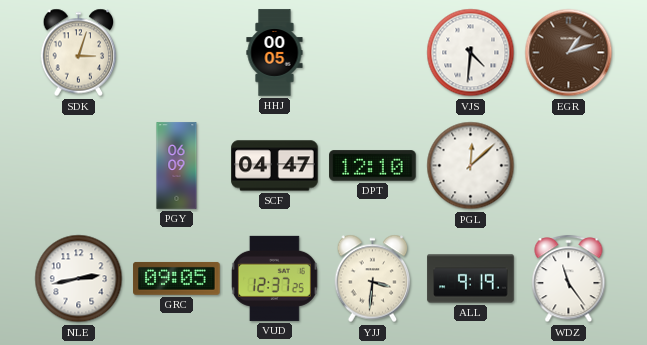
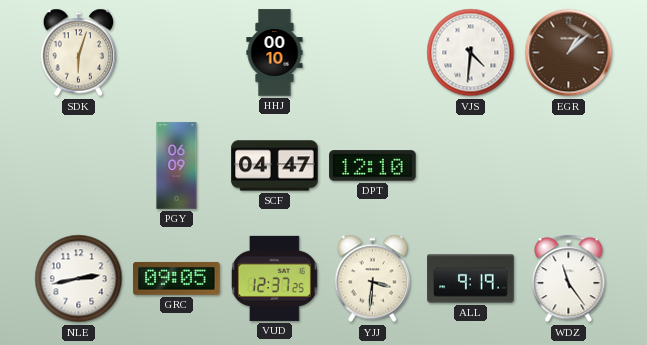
SDK: 3:03 -> 6:03
HHJ: 00:05 -> 00:10
EGR: 1:12 -> 1:08
PGL: 12:08 -> none
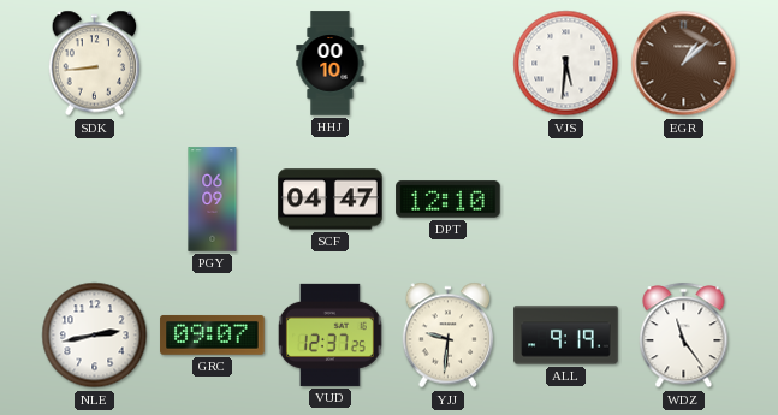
SDK: 6:03 -> 8:44
VJS: 4:31 -> 5:31
GRC: 09:05 -> 09:07
YJJ: 3:31 -> 9:31
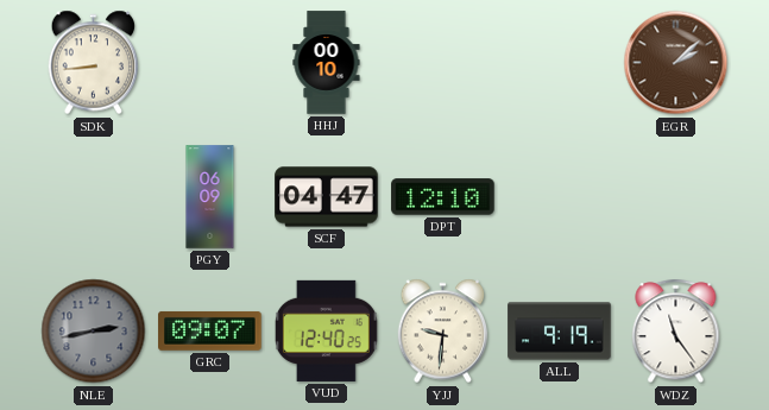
VJS: 5:31 -> none
EGR: 1:08 -> 2:08
NLE dial: white -> grey
VUD: 12:37 -> 12:40
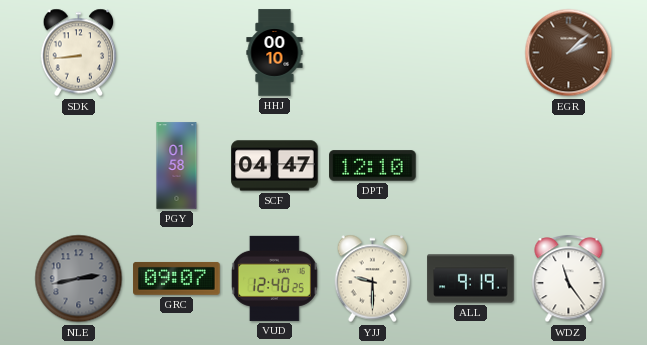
PGY: 06:09 -> 01:58
YJJ: 9:31 -> 9:30
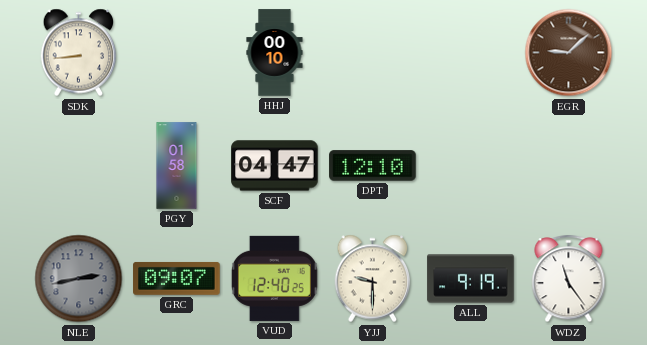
EGR: 2:08 -> 9:08
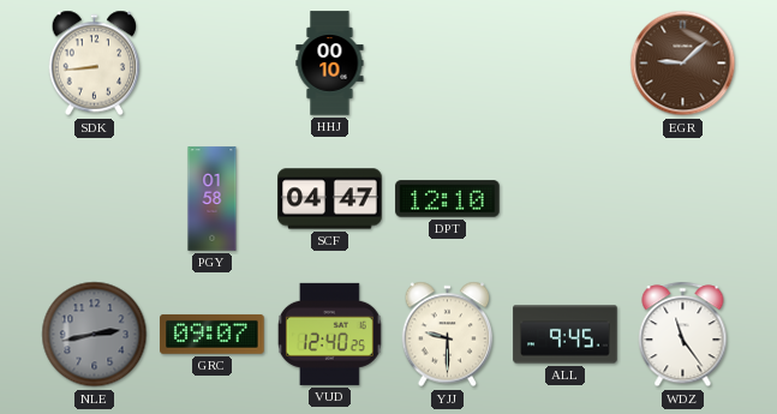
ALL: 9:19 -> 9:45
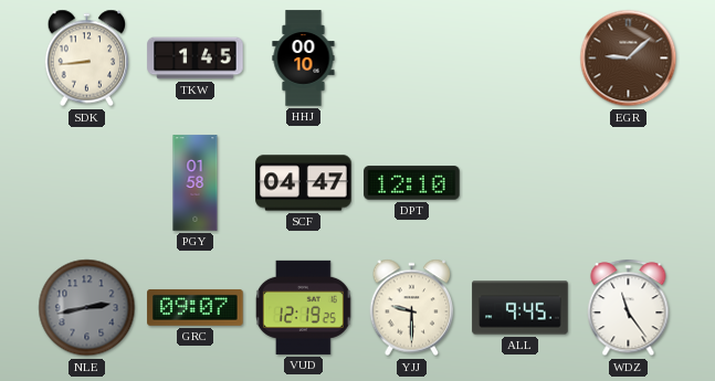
TKW: none -> 1:45
VUD: 12:40 -> 12:19
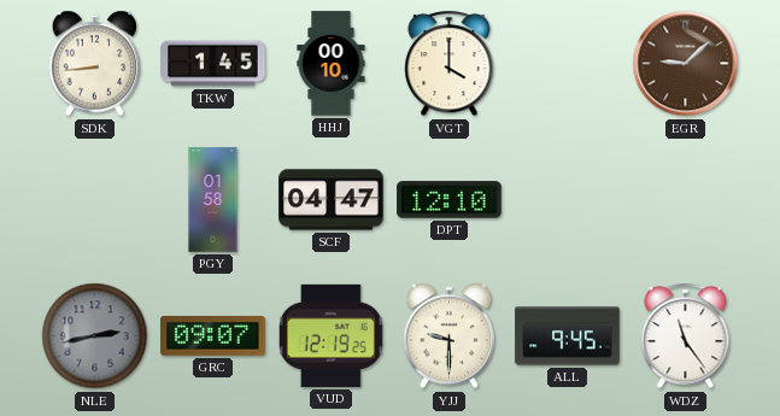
VGT: none -> 4:00
